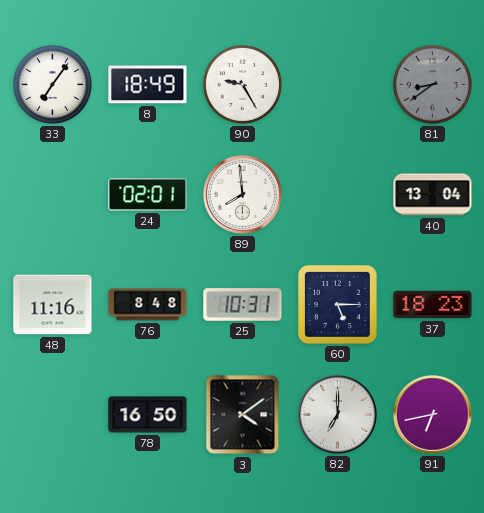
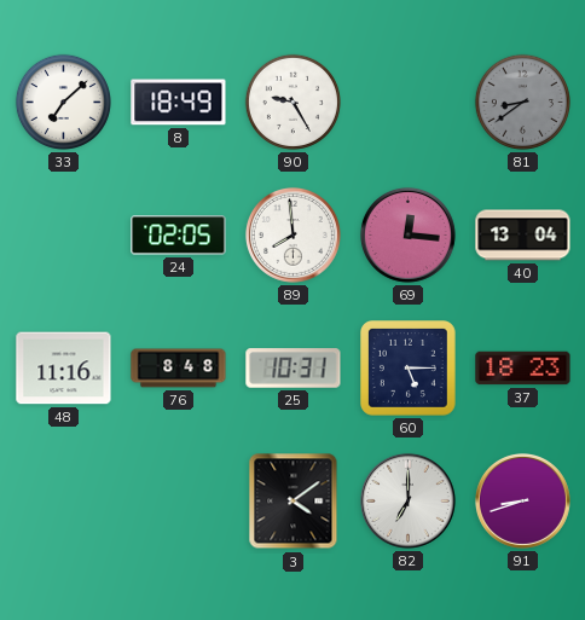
33: 7:06 -> 7:08
24: 02:01 -> 02:05
69: none -> 12:16
78: 16:50 -> none
91: 6:43 -> 8:42
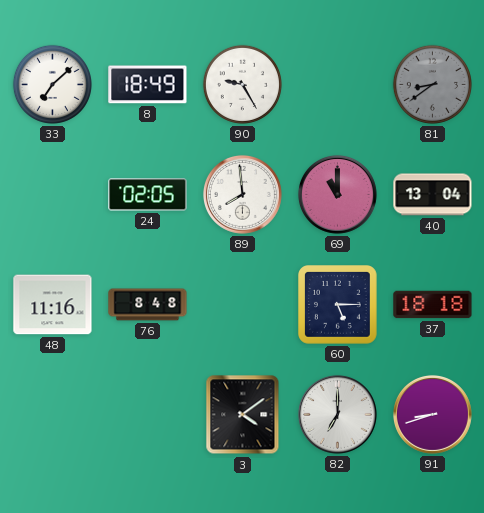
69: 12:16 -> 11:00
25: 10:31 -> none
37: 18:23 -> 18:18
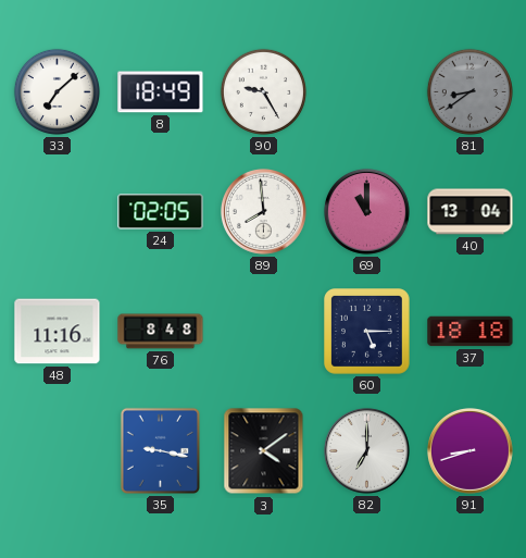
35: none -> 9:17
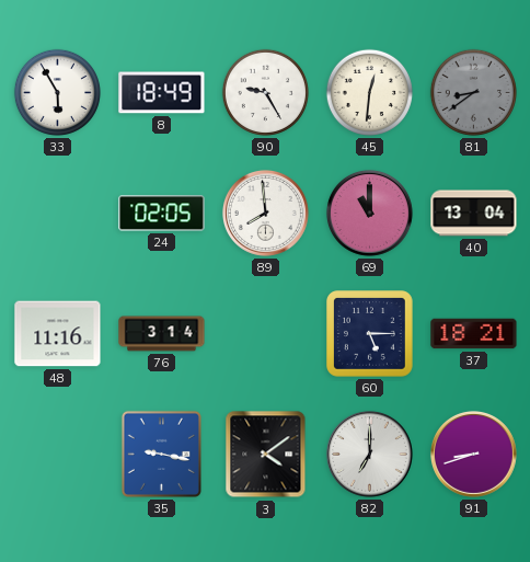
33: 7:08 -> 5:55
45: none -> 12:31
76: 8:48 -> 3:14
37: 18:18 -> 18:21
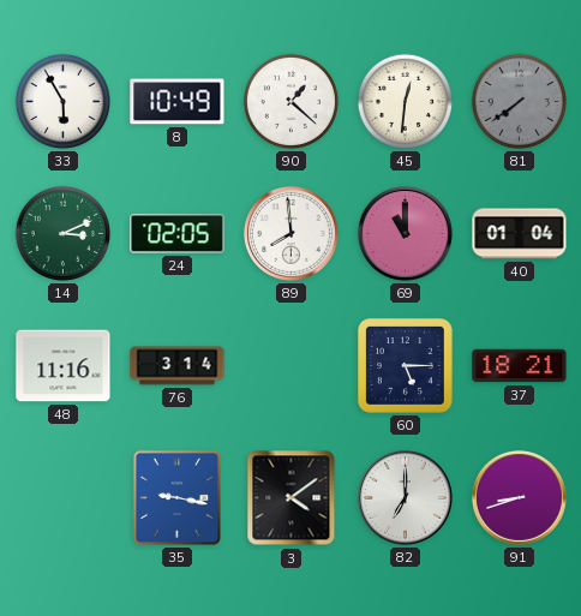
8: 18:49 -> 10:49
90: 9:25 -> 1:22
81: 8:39 -> 7:39
14: none -> 3:11
40: 13:04 -> 01:04
